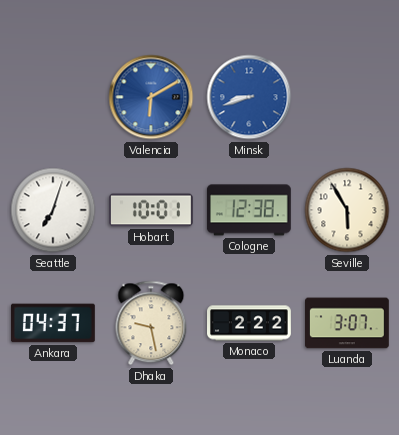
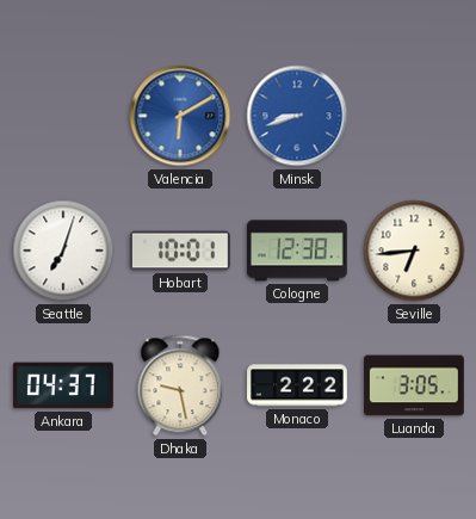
Seville: 5:55 -> 6:44
Luanda: 3:07 -> 3:05
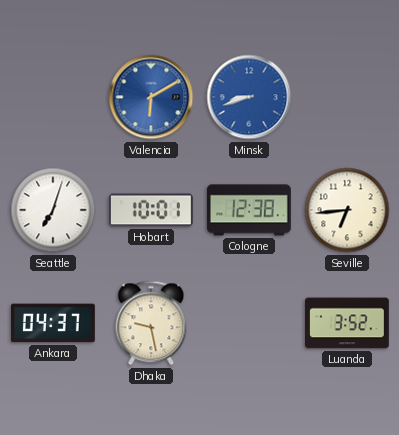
Monaco: 2:22 -> none
Luanda: 3:05 -> 3:52
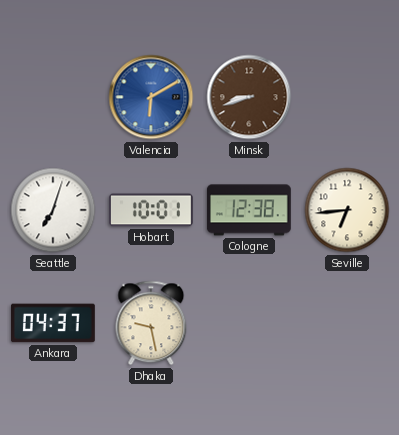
Minsk dial: blue -> brown
Luanda: 3:52 -> none
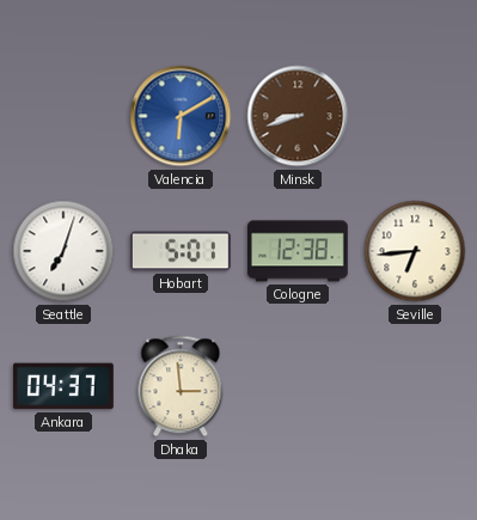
Hobart: 10:01 -> 5:01
Dhaka: 9:28 -> 2:59
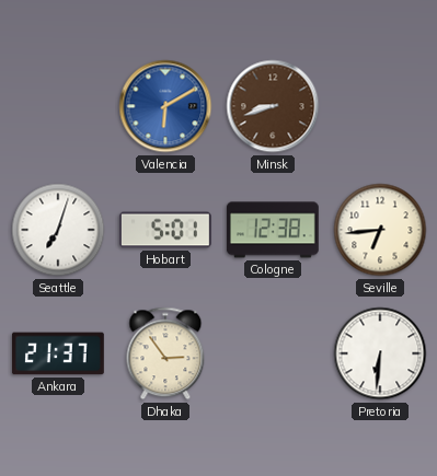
Ankara: 04:37 -> 21:37
Dhaka: 2:59 -> 2:54
Pretoria: none -> 6:31
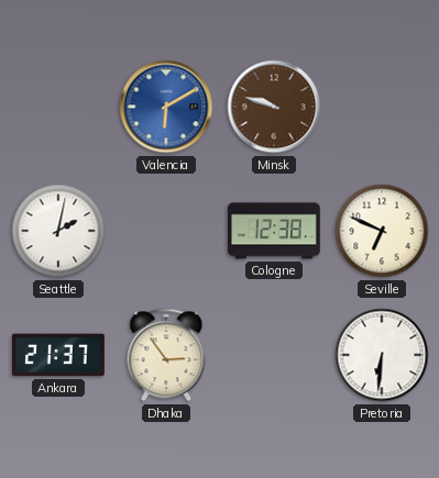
Minsk: 8:42 -> 9:48
Seattle: 7:03 -> 2:02
Hobart: 5:01 -> none
Seville: 6:44 -> 6:49
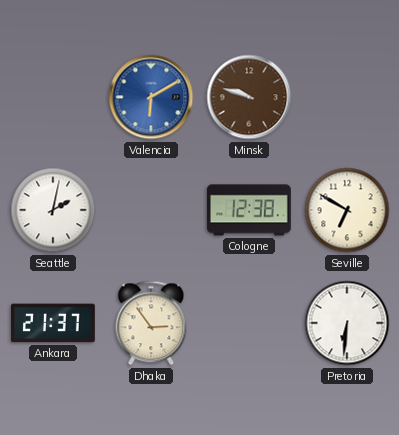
Seville: 6:49 -> 6:50
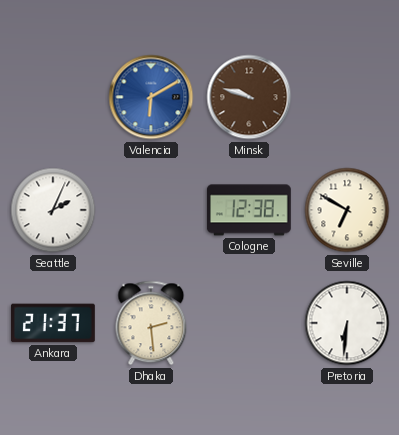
Seattle: 2:02 -> 2:04
Dhaka: 2:54 -> 2:29
